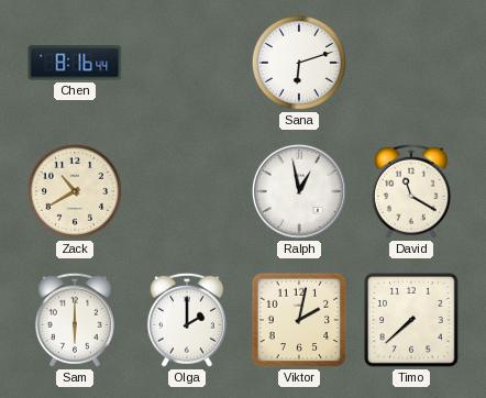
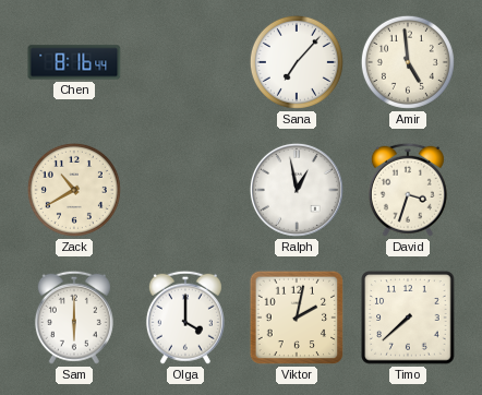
Sana: 6:12 -> 7:07
Amir: none -> 4:59
David: 11:20 -> 3:33
Olga: 2:00 -> 4:00
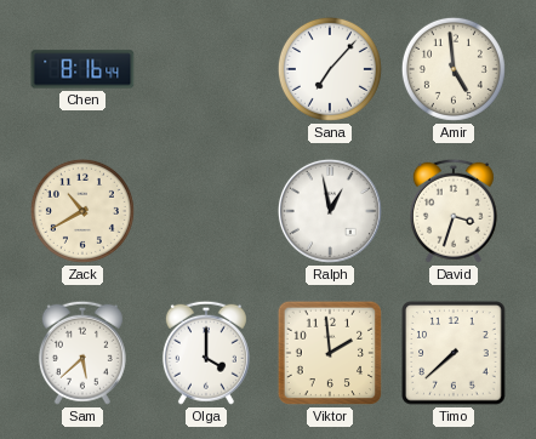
Sam: 6:00 -> 5:38
Viktor: 2:02 -> 1:59
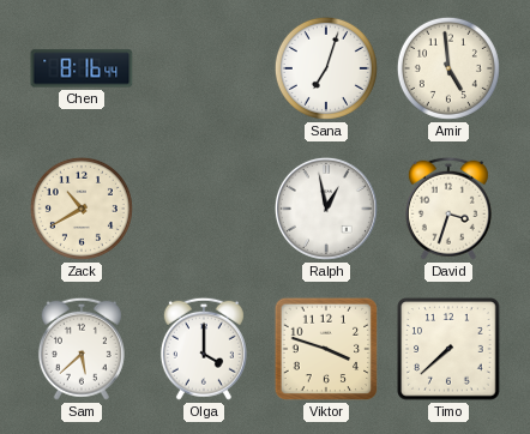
Sana: 7:07 -> 7:03
Viktor: 1:59 -> 3:48
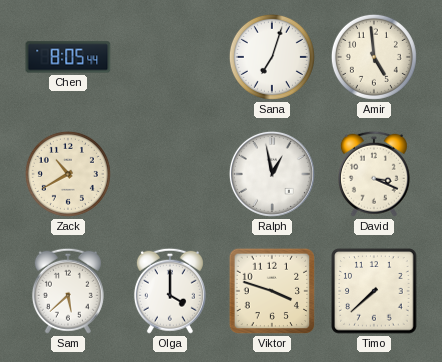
Chen: 8:16 -> 8:05
David: 3:33 -> 3:19
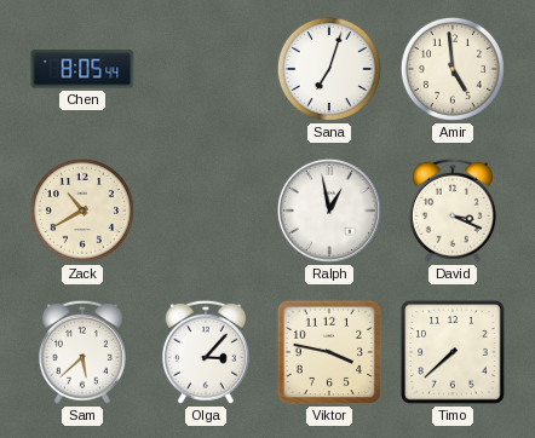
Olga: 4:00 -> 3:07
Viktor: 3:48 -> 3:47
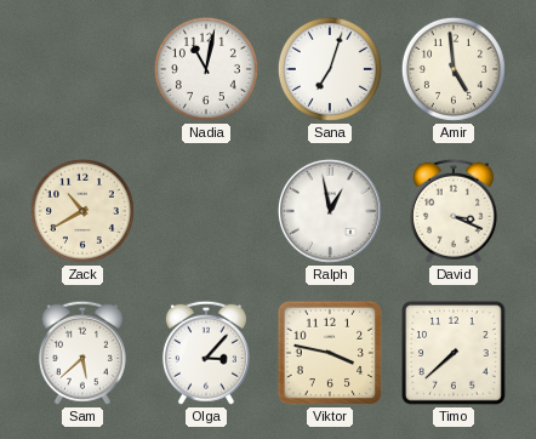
Chen: 8:05 -> none
Nadia: none -> 11:02
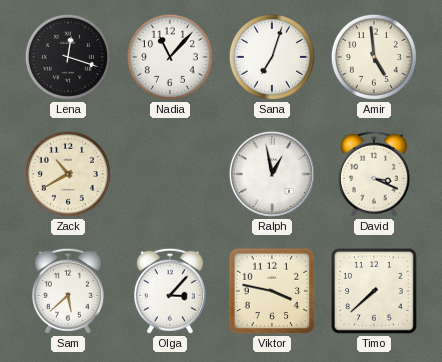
Lena: none -> 12:18
Nadia: 11:02 -> 11:07
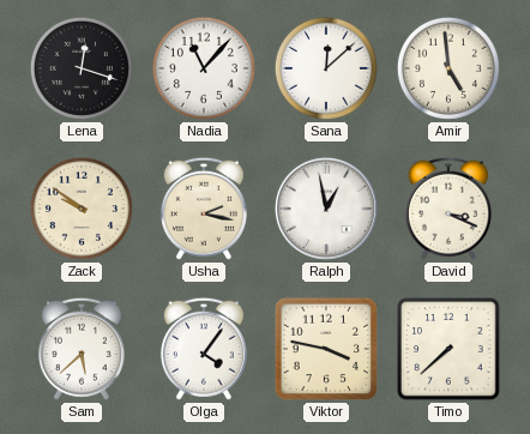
Sana: 7:03 -> 12:08
Zack: 10:40 -> 9:51
Usha: none -> 2:17
Olga: 3:07 -> 4:06
